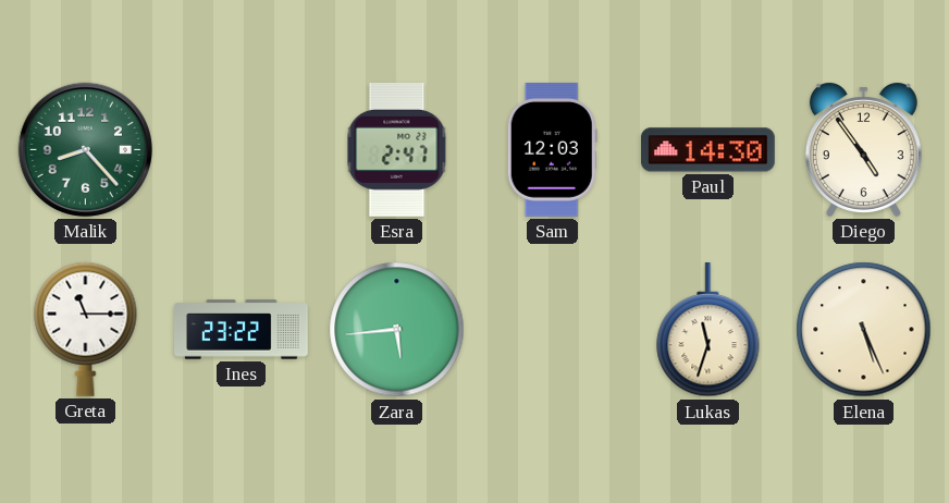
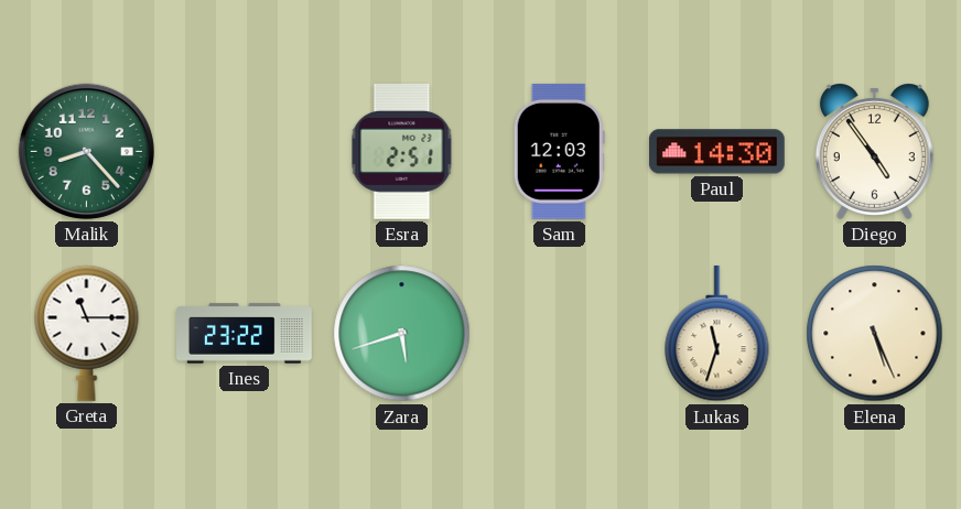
Esra: 2:47 -> 2:51
Zara: 5:44 -> 5:42
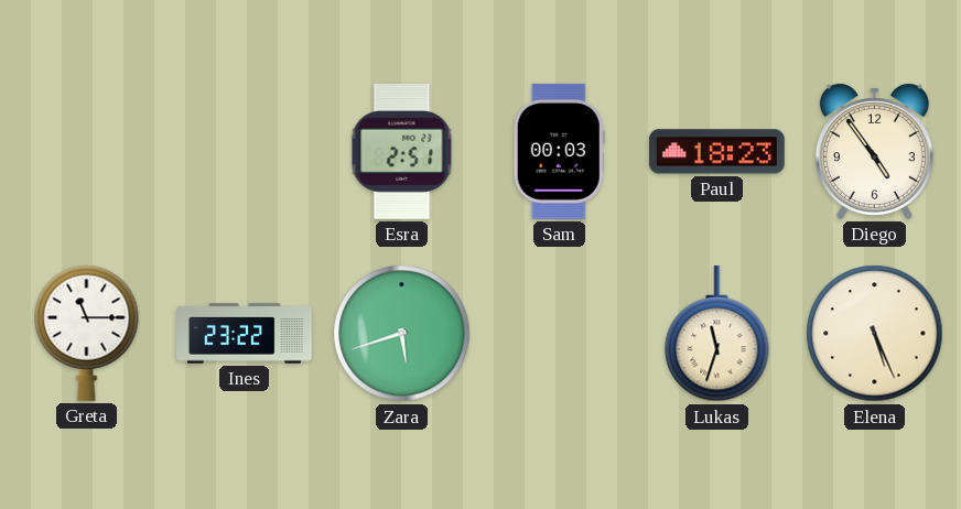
Malik: 8:23 -> none
Sam: 12:03 -> 00:03
Paul: 14:30 -> 18:23
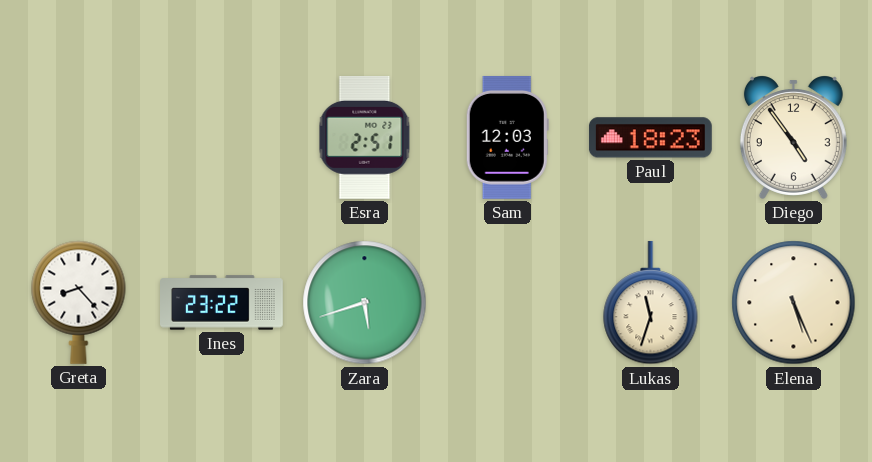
Sam: 00:03 -> 12:03
Greta: 11:15 -> 8:23
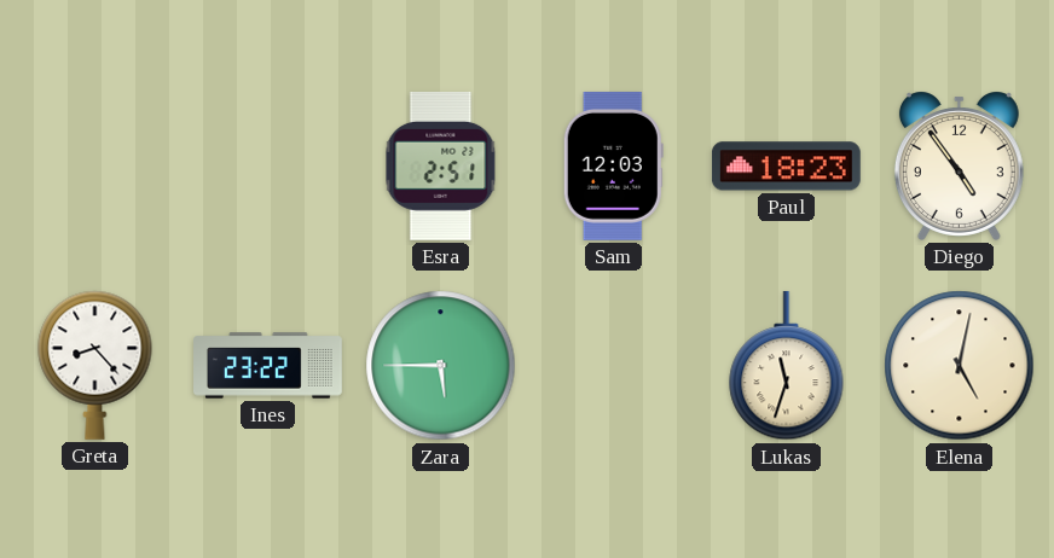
Zara: 5:42 -> 5:45
Elena: 5:26 -> 5:02
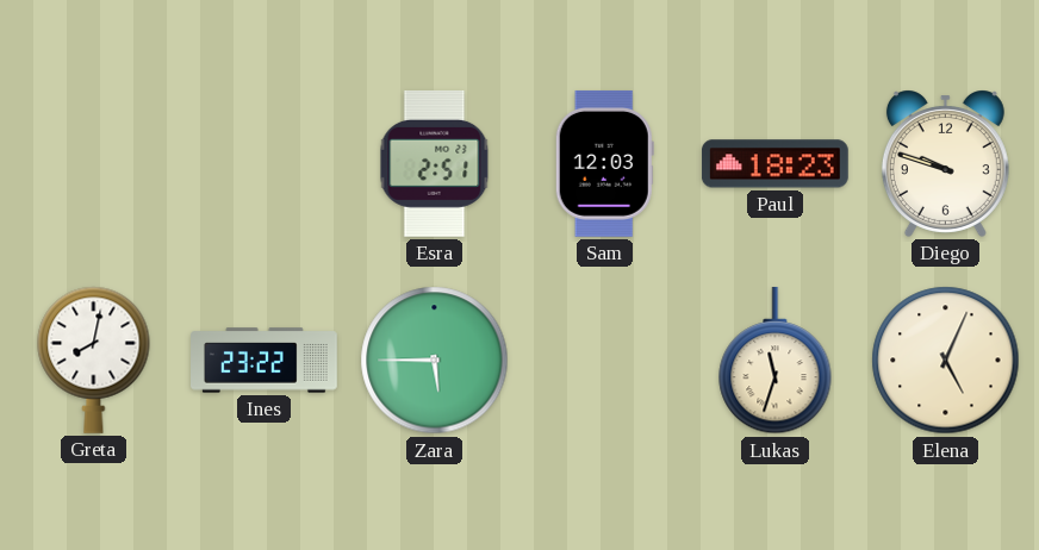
Diego: 4:54 -> 9:48
Greta: 8:23 -> 8:02
Elena: 5:02 -> 5:04
